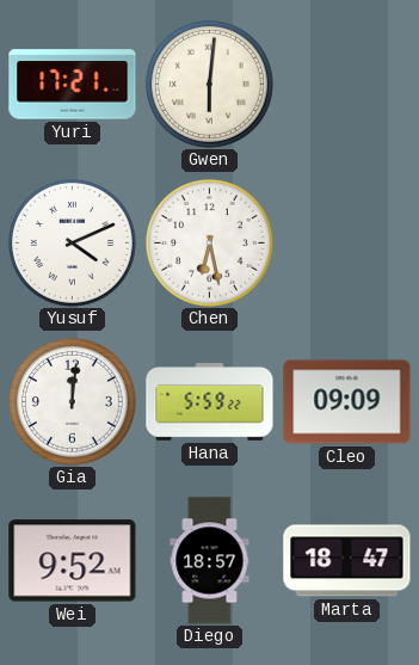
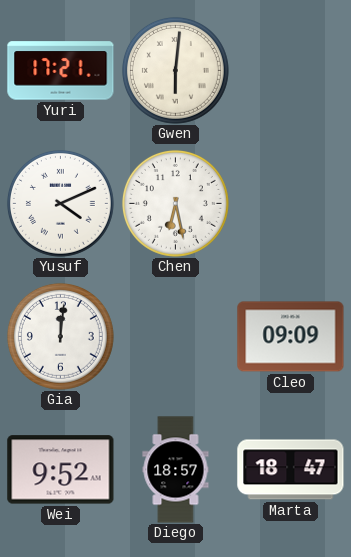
Hana: 5:59 -> none
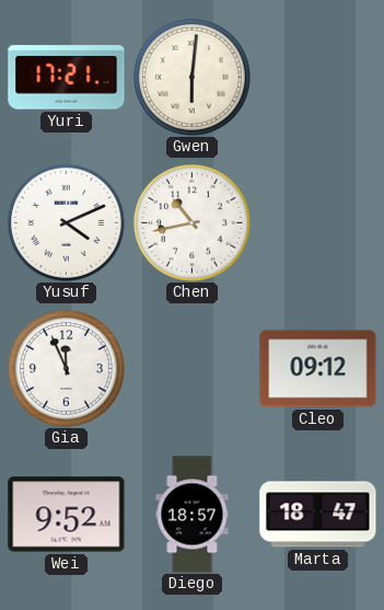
Chen: 6:28 -> 10:43
Gia: 12:01 -> 11:56
Cleo: 09:09 -> 09:12
